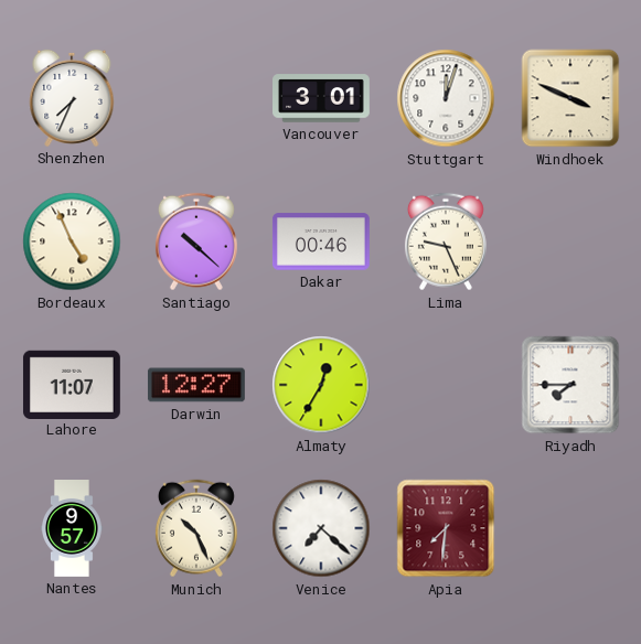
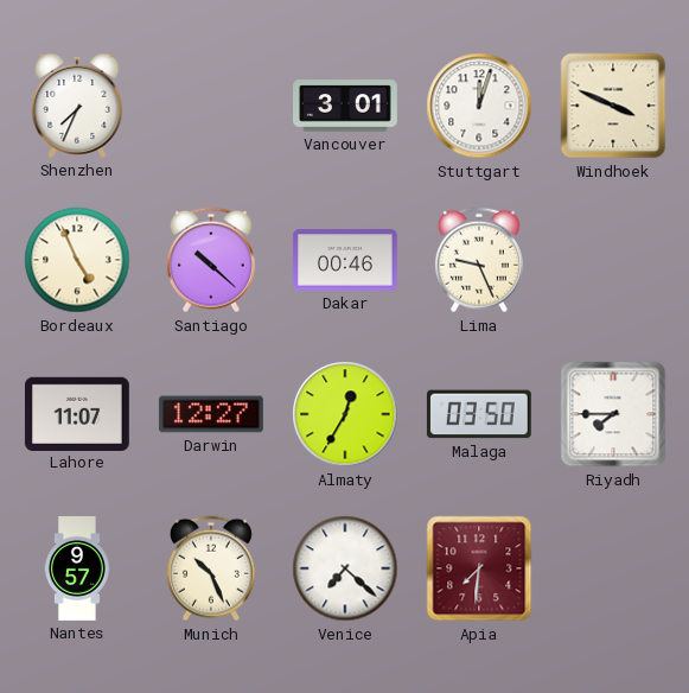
Malaga: none -> 03:50
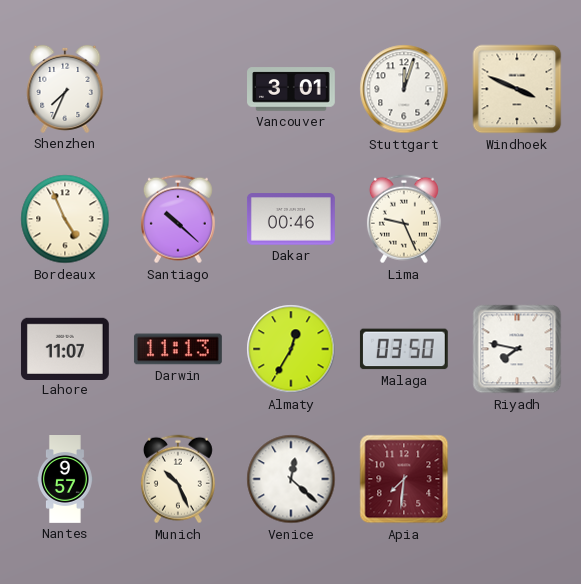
Darwin: 12:27 -> 11:13
Riyadh: 7:45 -> 7:47
Venice: 7:22 -> 12:22
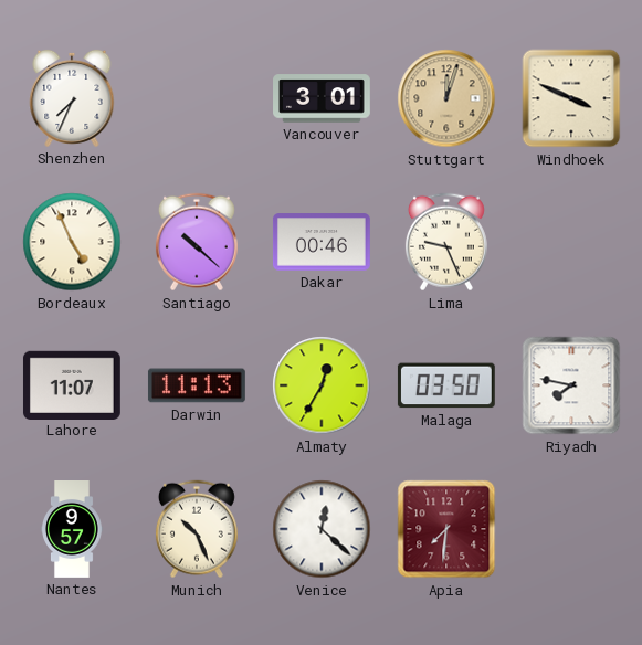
Stuttgart dial: white -> champagne
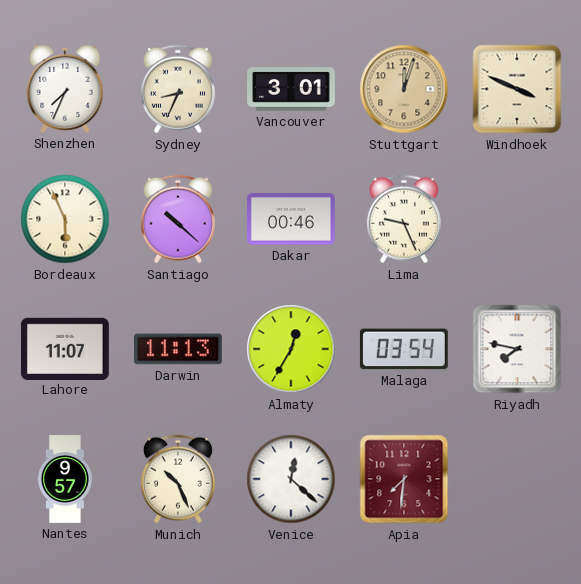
Sydney: none -> 8:34
Bordeaux: 4:56 -> 5:56
Malaga: 03:50 -> 03:54
